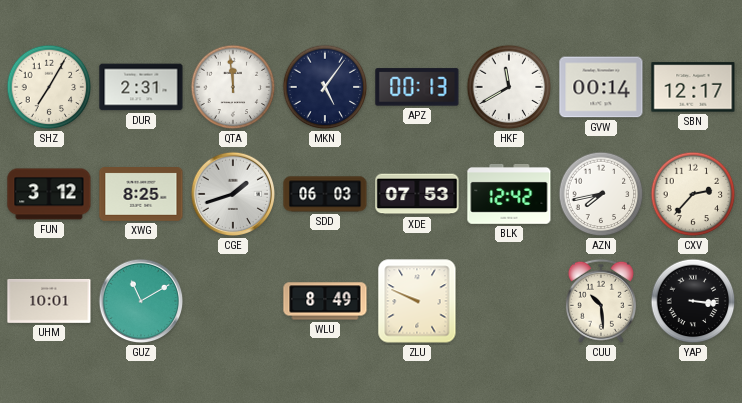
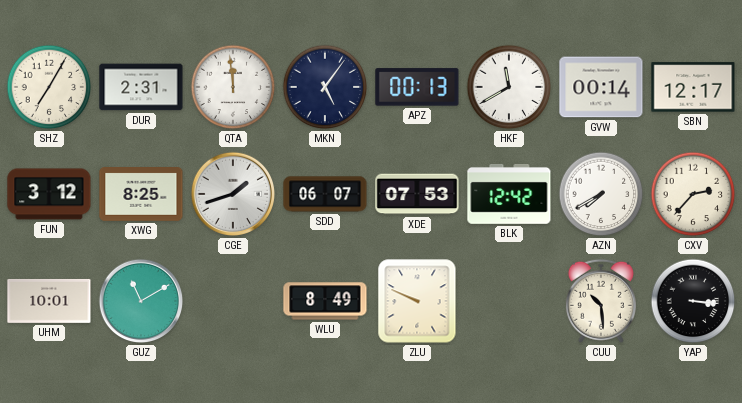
SDD: 06:03 -> 06:07
AZN: 7:43 -> 7:40
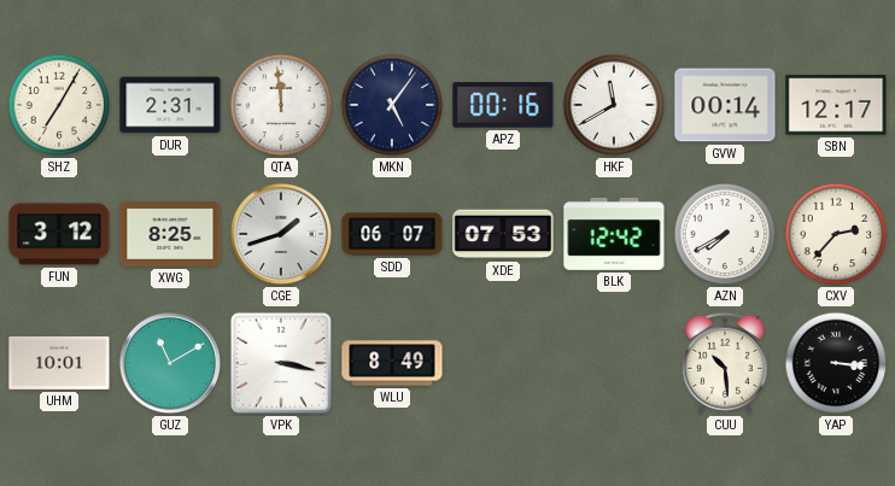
APZ: 00:13 -> 00:16
VPK: none -> 3:17
ZLU: 9:49 -> none
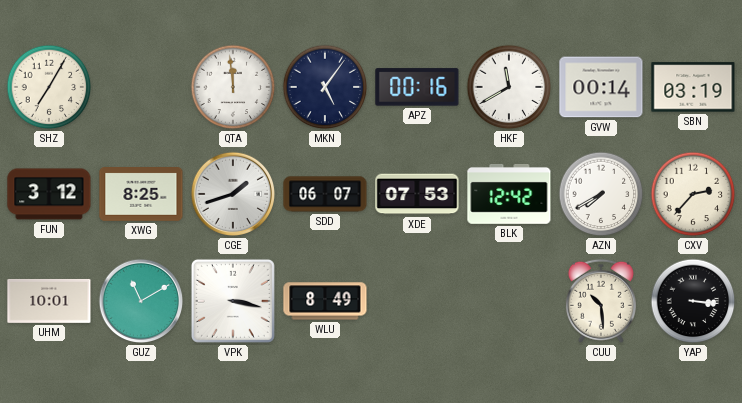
DUR: 2:31 -> none
SBN: 12:17 -> 03:19
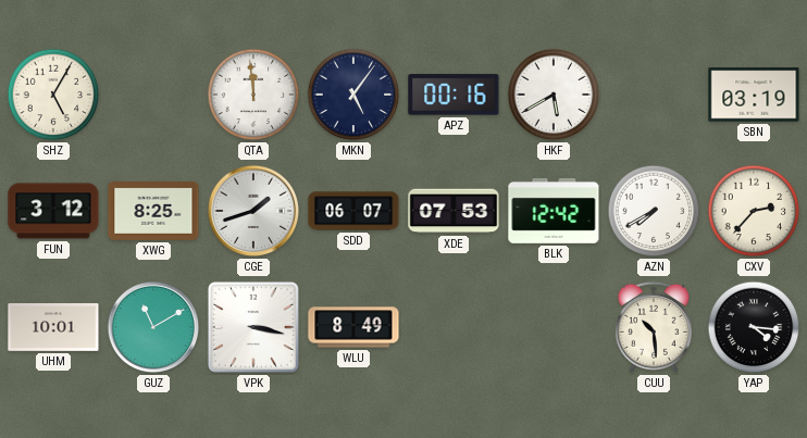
SHZ: 7:05 -> 5:05
HKF: 11:40 -> 5:40
GVW: 00:14 -> none
YAP: 3:16 -> 4:16
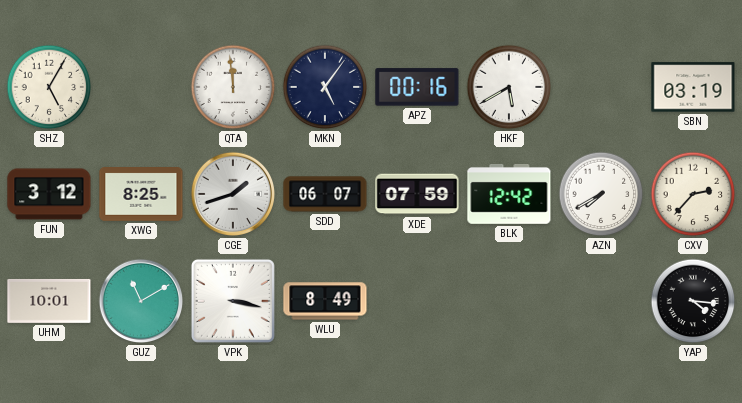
XDE: 07:53 -> 07:59
CUU: 10:29 -> none
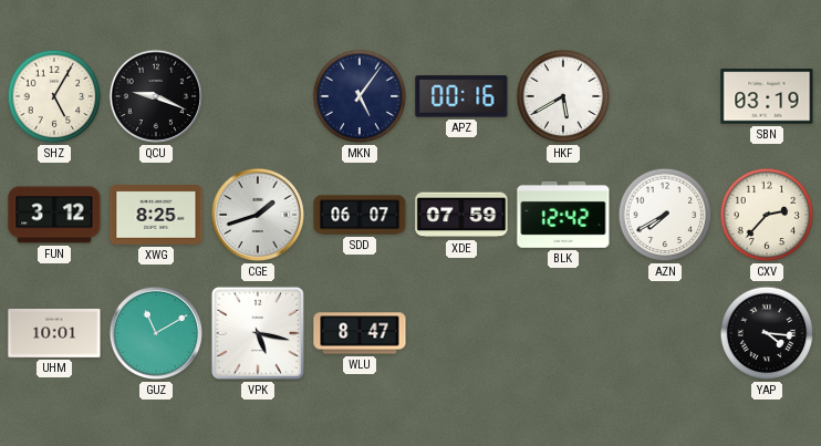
QCU: none -> 9:19
QTA: 11:59 -> none
VPK: 3:17 -> 5:17
WLU: 8:49 -> 8:47
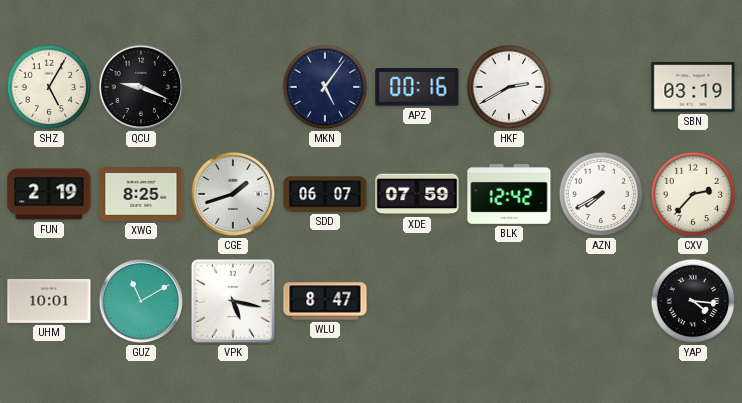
HKF: 5:40 -> 2:40
FUN: 3:12 -> 2:19
